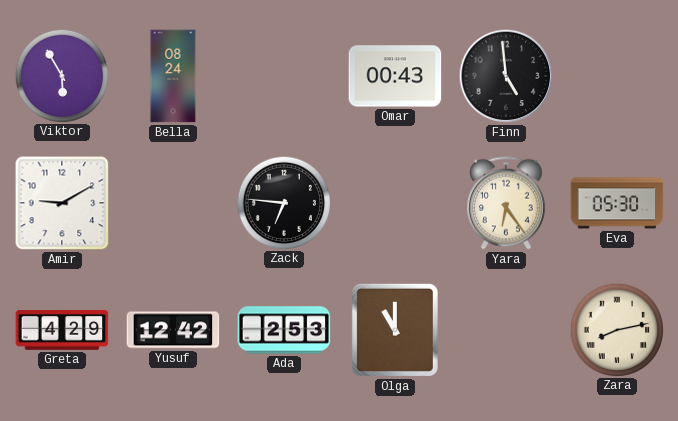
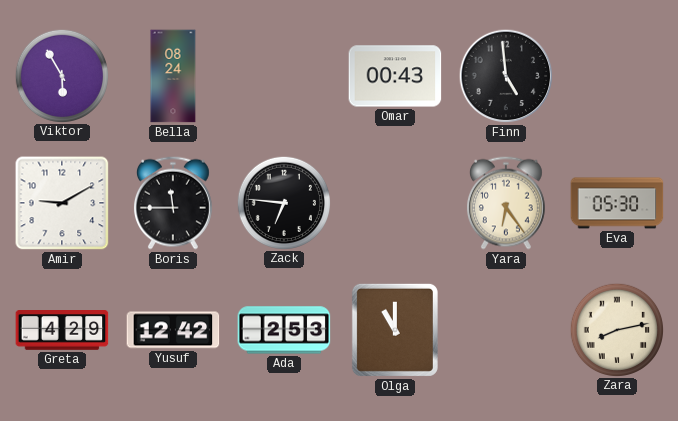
Boris: none -> 11:45
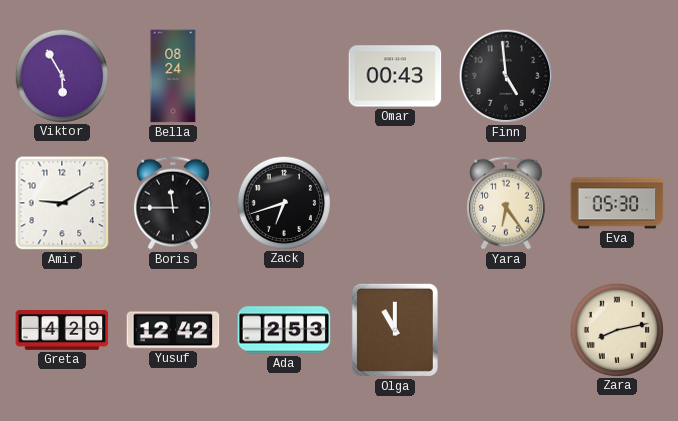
Zack: 6:46 -> 6:42
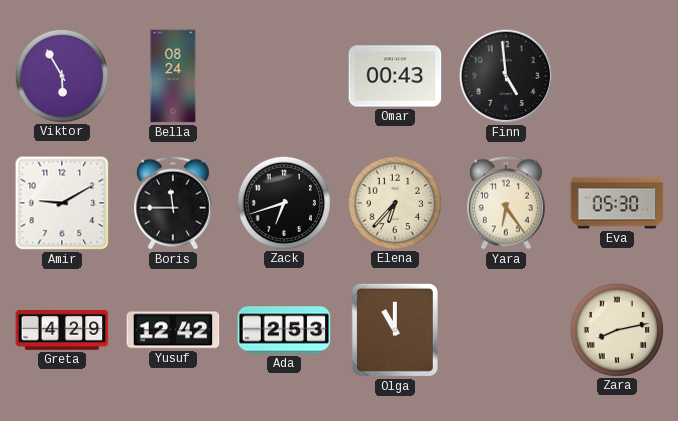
Elena: none -> 6:37
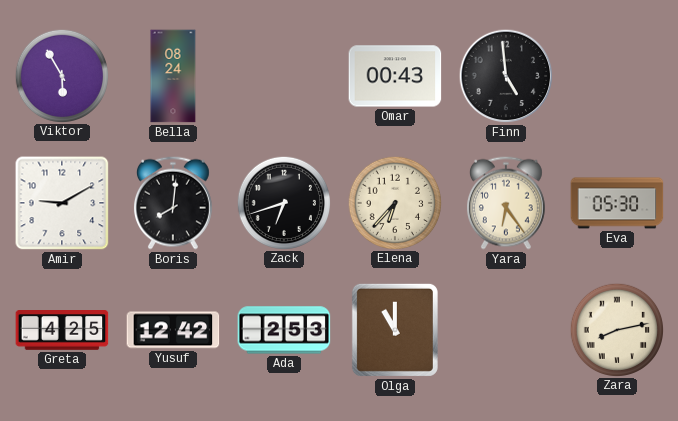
Boris: 11:45 -> 8:01
Greta: 4:29 -> 4:25
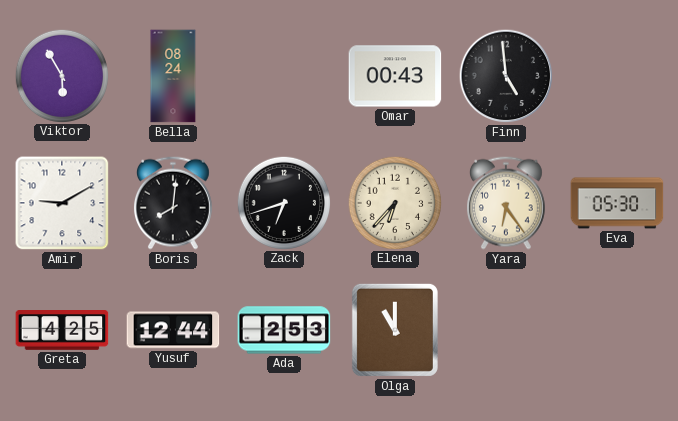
Yusuf: 12:42 -> 12:44
Zara: 8:13 -> none
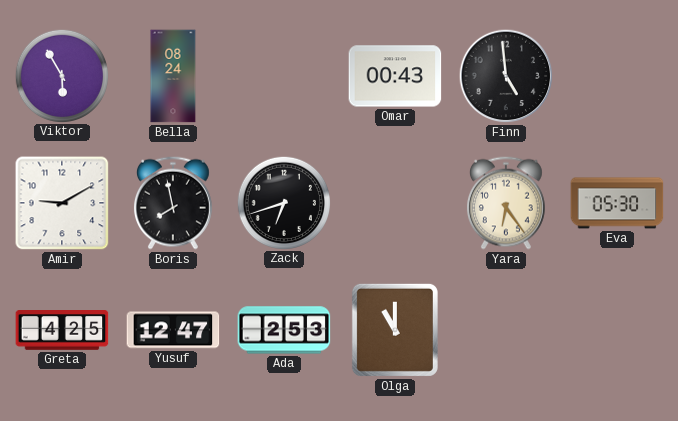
Boris: 8:01 -> 7:58
Elena: 6:37 -> none
Yusuf: 12:44 -> 12:47
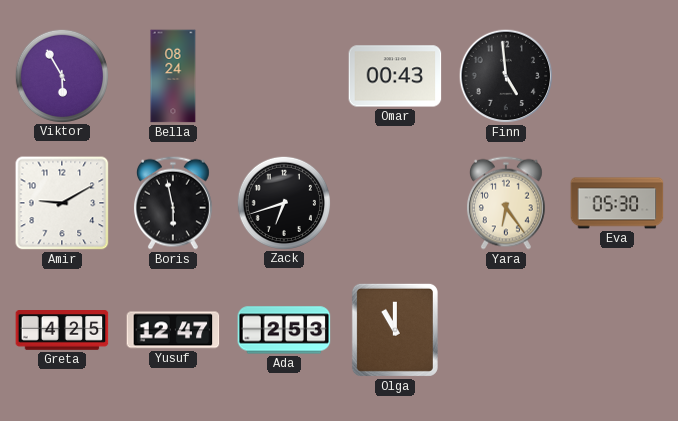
Boris: 7:58 -> 5:58
